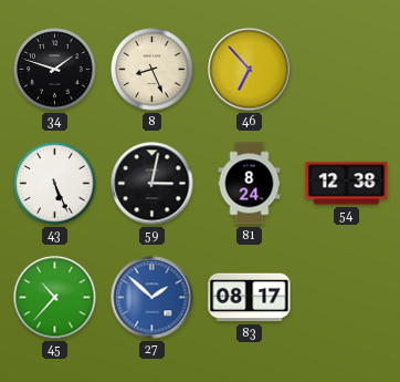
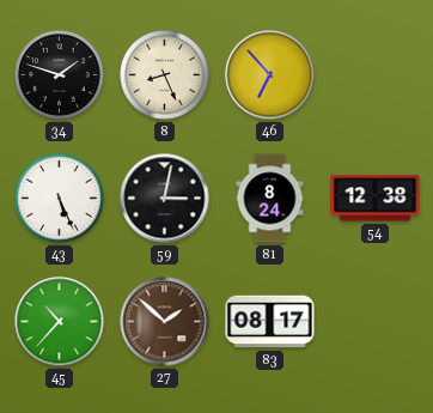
27 dial: blue -> brown
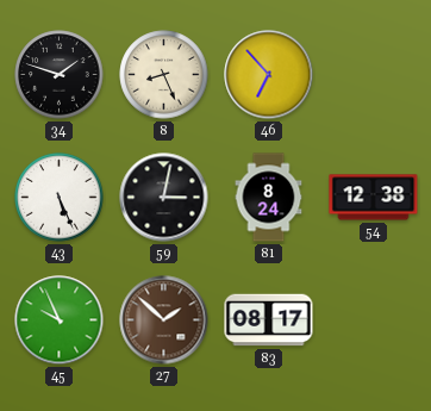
45: 10:37 -> 9:56
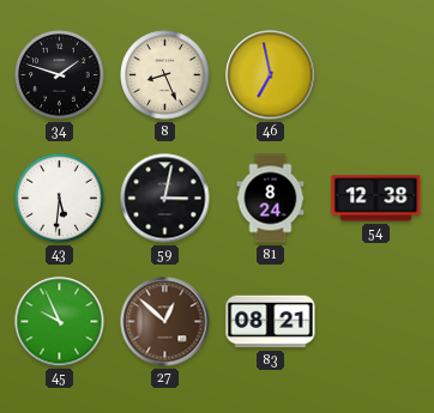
46: 6:53 -> 6:58
43: 5:26 -> 5:31
27: 1:52 -> 12:52
83: 08:17 -> 08:21
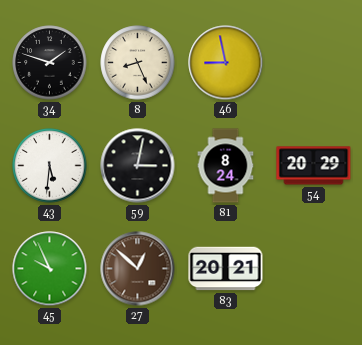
46: 6:58 -> 8:58
54: 12:38 -> 20:29
83: 08:21 -> 20:21
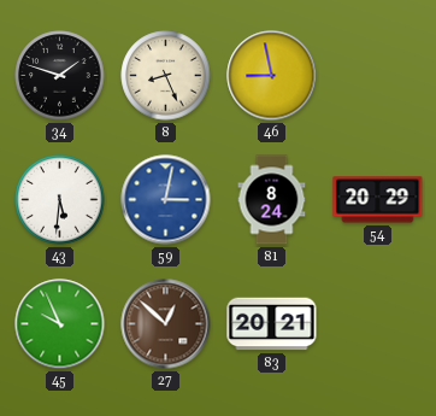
59 dial: black -> blue
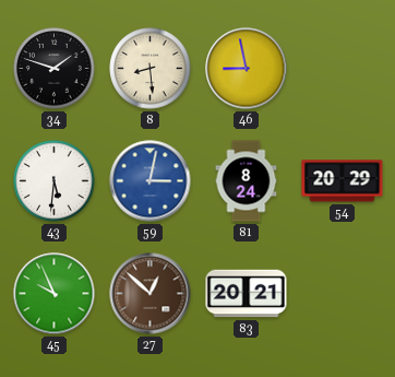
8: 8:26 -> 8:29
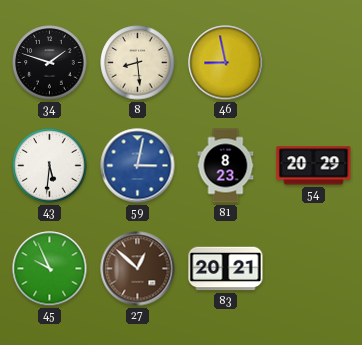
81: 8:24 -> 8:23
